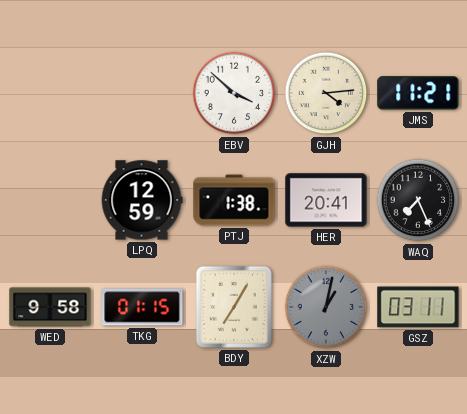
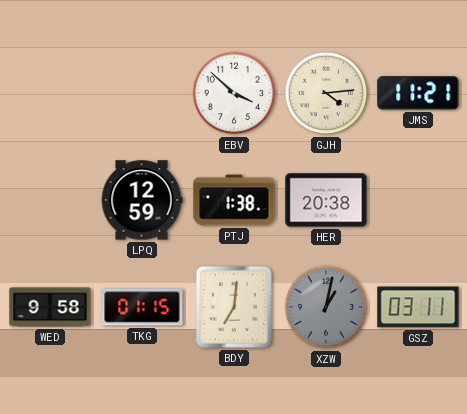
HER: 20:41 -> 20:38
WAQ: 7:26 -> none
BDY: 7:05 -> 7:01
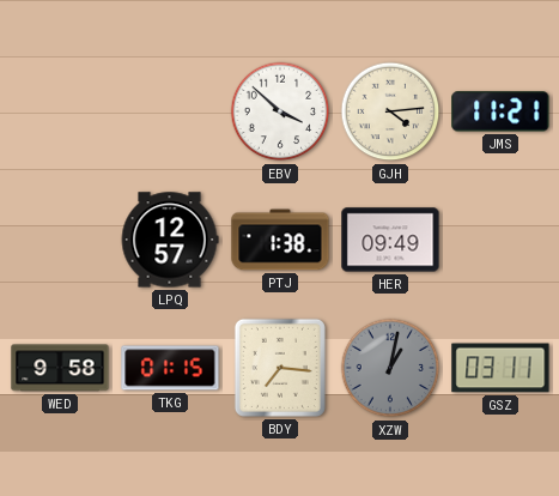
LPQ: 12:59 -> 12:57
HER: 20:38 -> 09:49
BDY: 7:01 -> 7:16
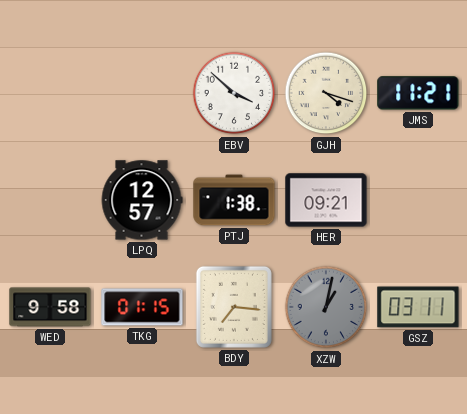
GJH: 4:14 -> 4:18
HER: 09:49 -> 09:21
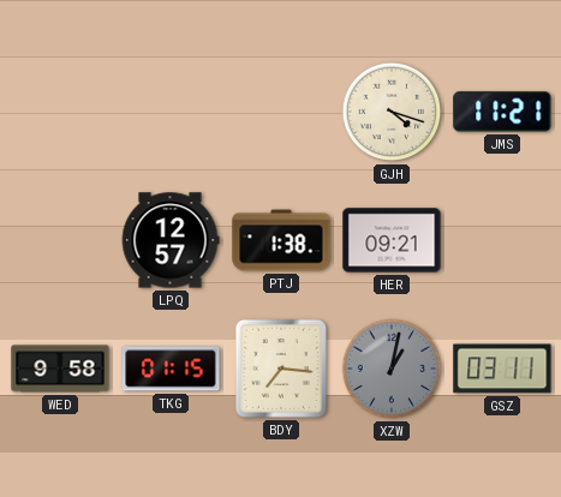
EBV: 3:52 -> none
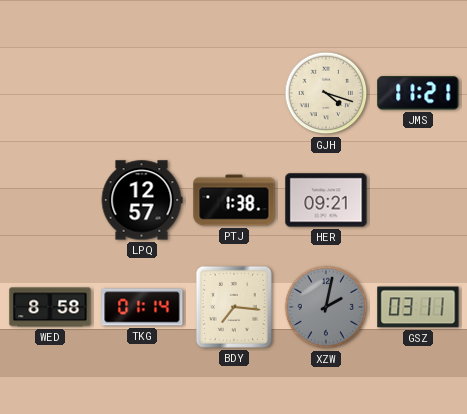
WED: 9:58 -> 8:58
TKG: 01:15 -> 01:14
XZW: 1:02 -> 2:02
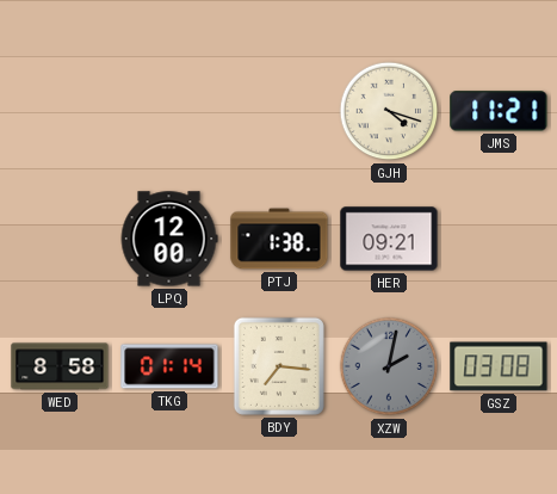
LPQ: 12:57 -> 12:00
GSZ: 03:11 -> 03:08
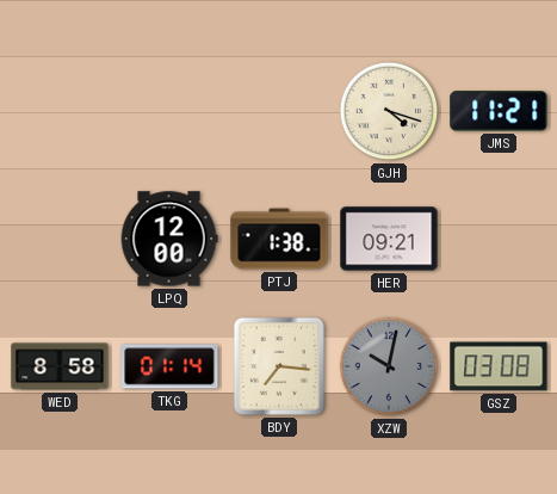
XZW: 2:02 -> 10:02
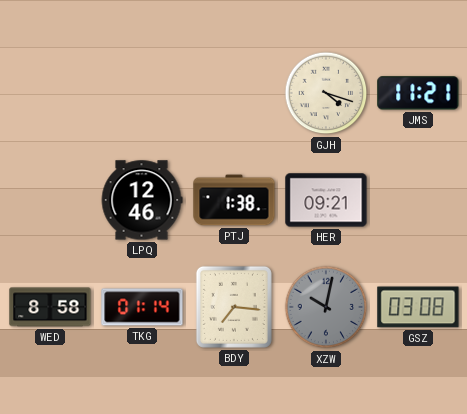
LPQ: 12:00 -> 12:46
